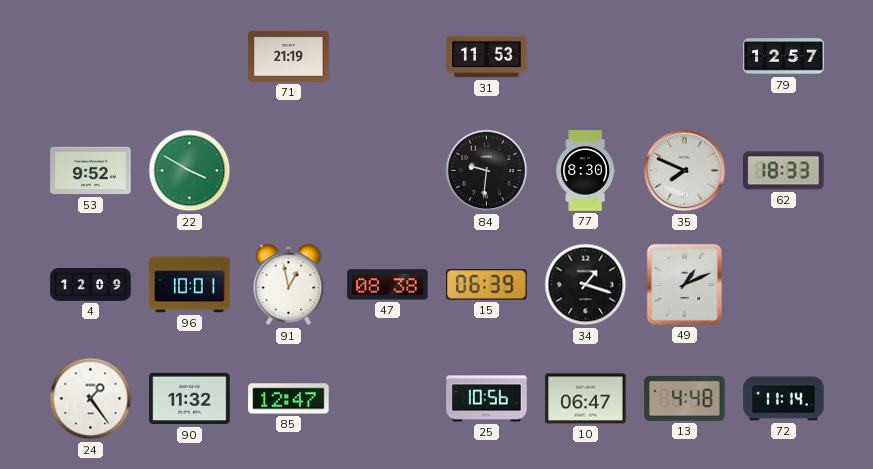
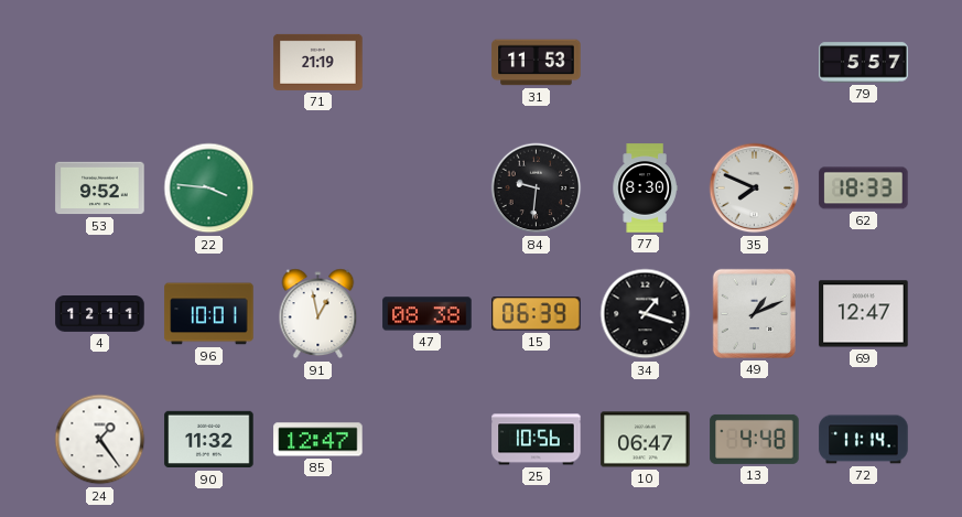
79: 12:57 -> 5:57
22: 3:50 -> 3:46
4: 12:09 -> 12:11
69: none -> 12:47
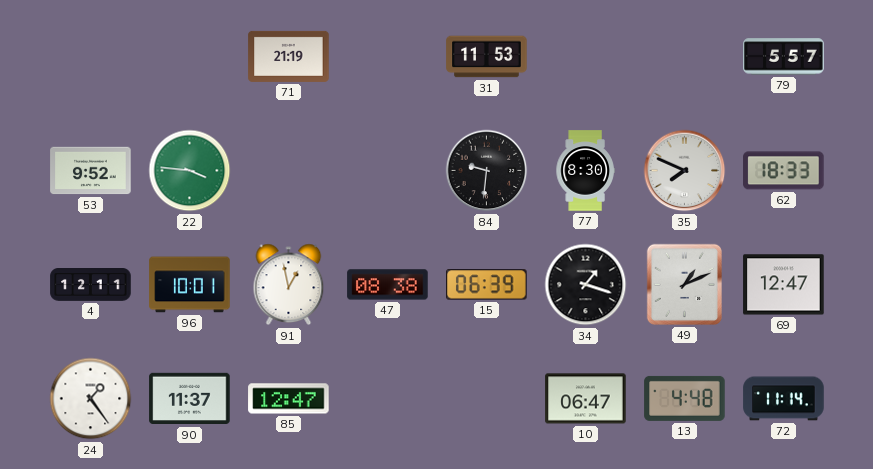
90: 11:32 -> 11:37
25: 10:56 -> none
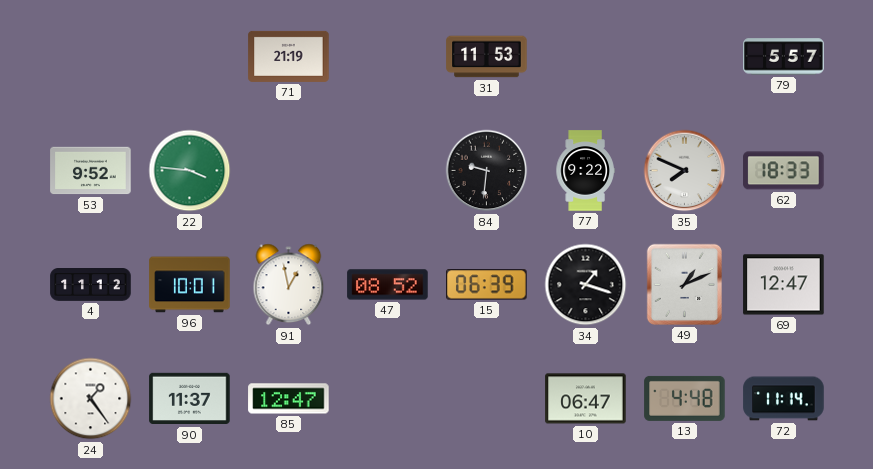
77: 8:30 -> 9:22
4: 12:11 -> 11:12
47: 08:38 -> 08:52
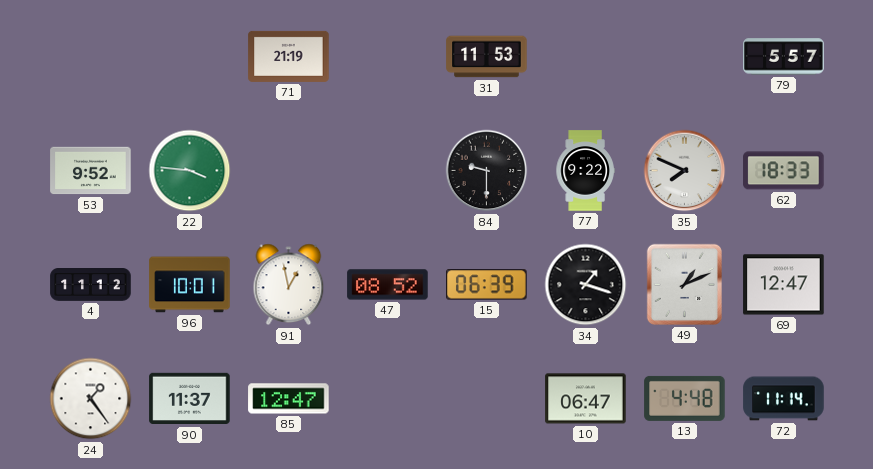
84: 9:31 -> 9:30
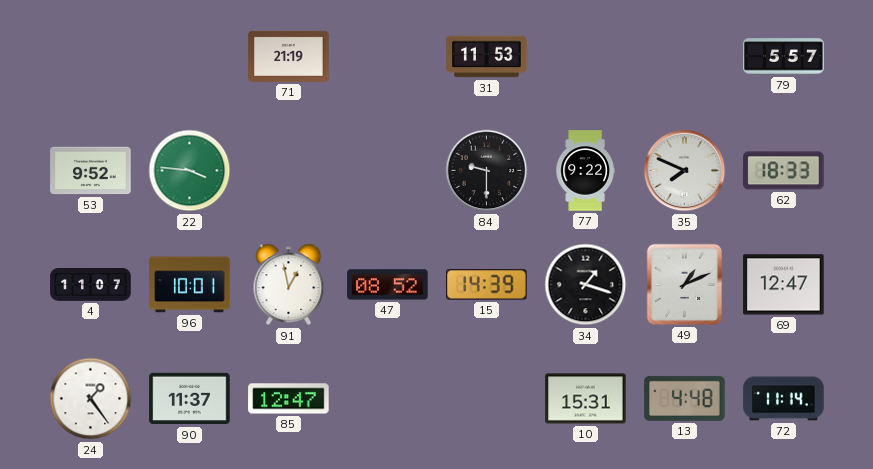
4: 11:12 -> 11:07
15: 06:39 -> 14:39
10: 06:47 -> 15:31
